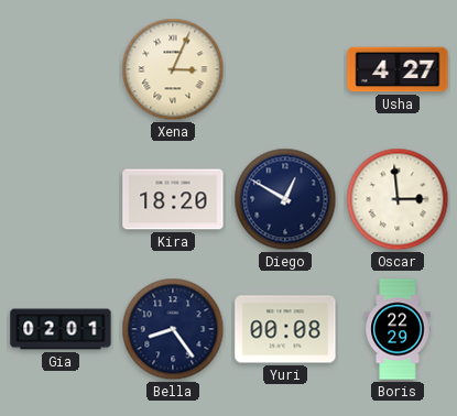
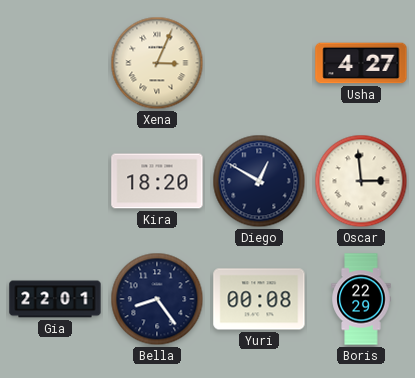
Gia: 02:01 -> 22:01
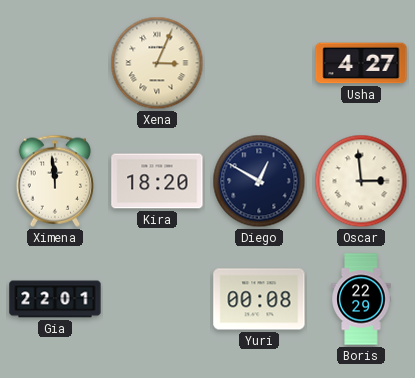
Ximena: none -> 11:59
Bella: 8:24 -> none
